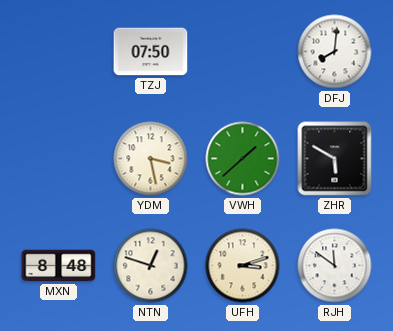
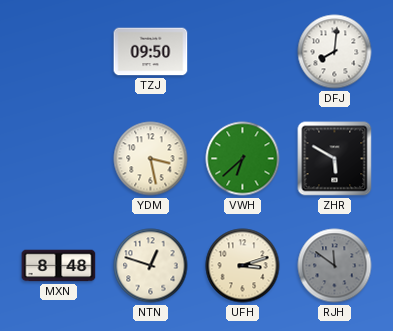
TZJ: 07:50 -> 09:50
VWH: 1:38 -> 6:38
RJH dial: white -> grey
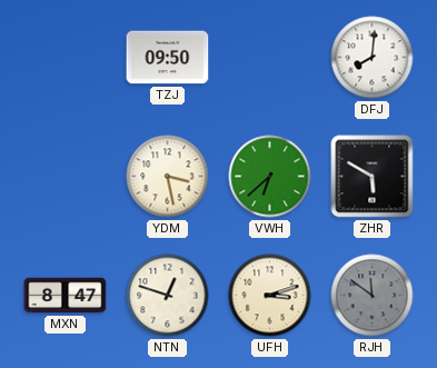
MXN: 8:48 -> 8:47
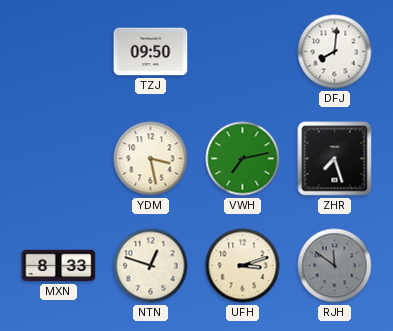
VWH: 6:38 -> 7:13
ZHR: 5:50 -> 7:27
MXN: 8:47 -> 8:33
